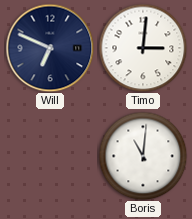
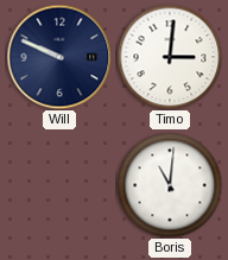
Will: 6:49 -> 9:49
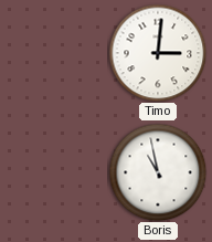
Will: 9:49 -> none
Boris: 11:01 -> 10:58
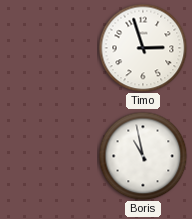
Timo: 3:01 -> 2:57
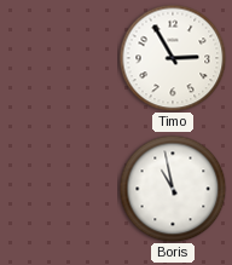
Timo: 2:57 -> 2:55
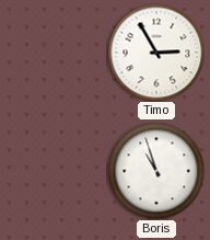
Boris: 10:58 -> 10:57
